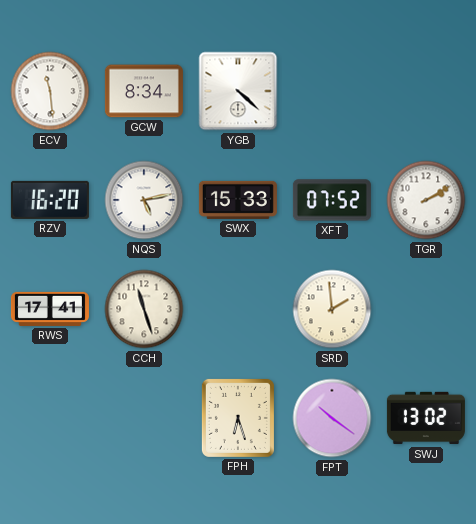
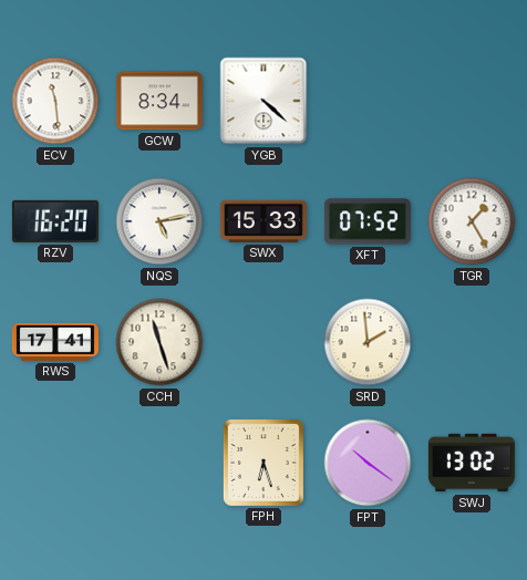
TGR: 2:10 -> 1:25
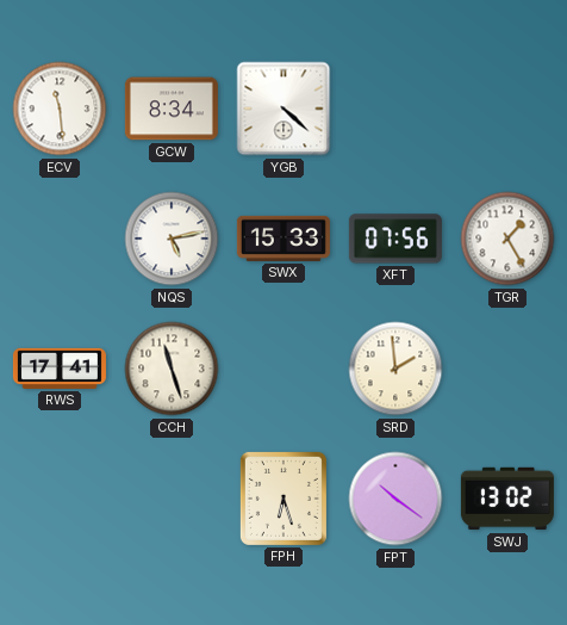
RZV: 16:20 -> none
XFT: 07:52 -> 07:56
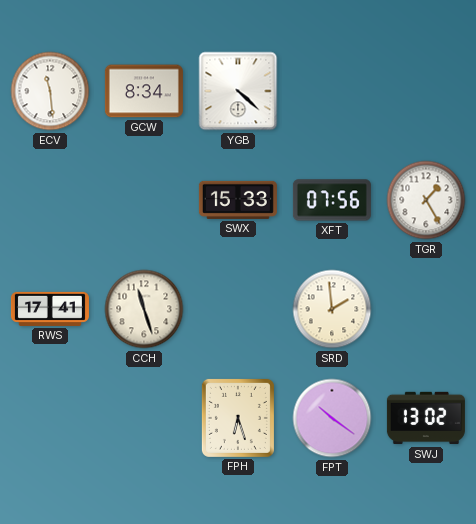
NQS: 5:13 -> none
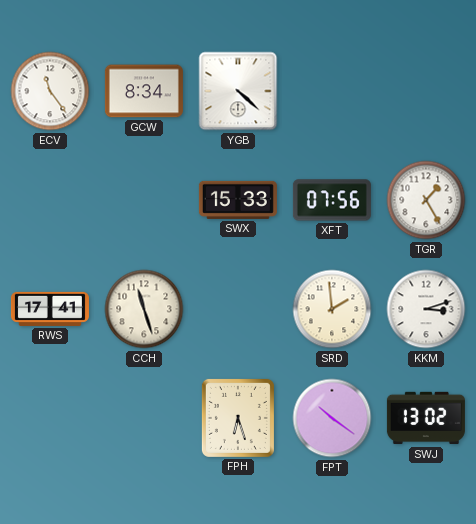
ECV: 11:29 -> 11:24
KKM: none -> 3:12
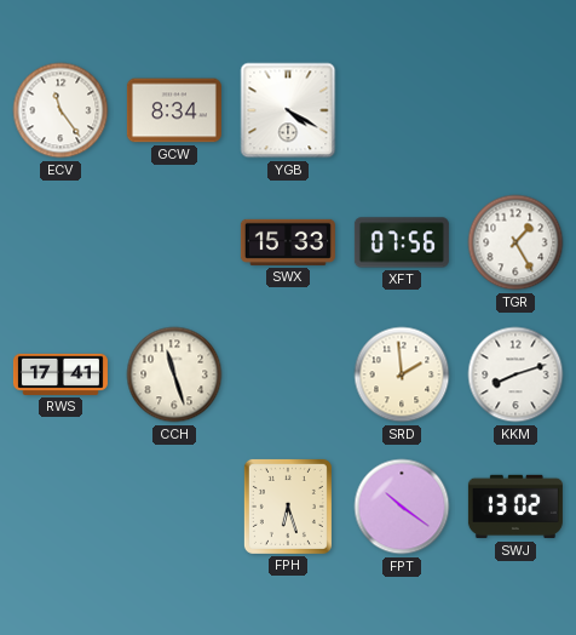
YGB: 4:22 -> 4:20
KKM: 3:12 -> 8:12
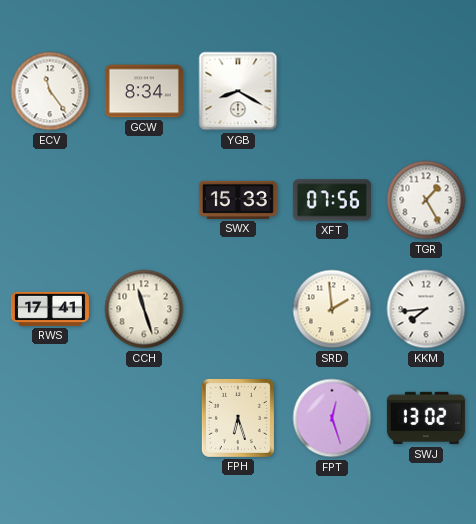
YGB: 4:20 -> 8:20
KKM: 8:12 -> 7:44
FPT: 10:21 -> 12:27
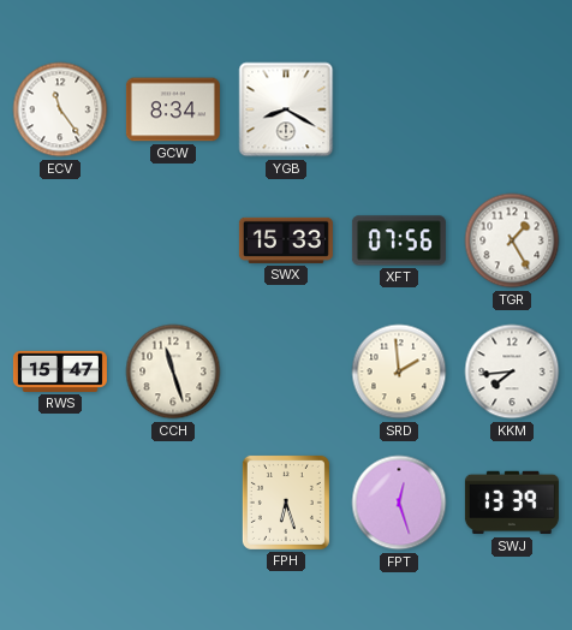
RWS: 17:41 -> 15:47
SWJ: 13:02 -> 13:39
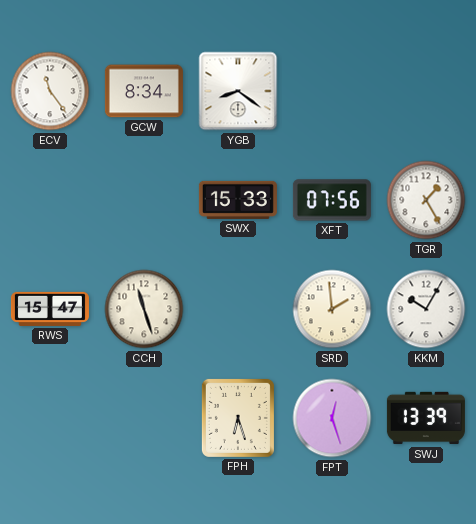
YGB: 8:20 -> 8:21
KKM: 7:44 -> 10:05
